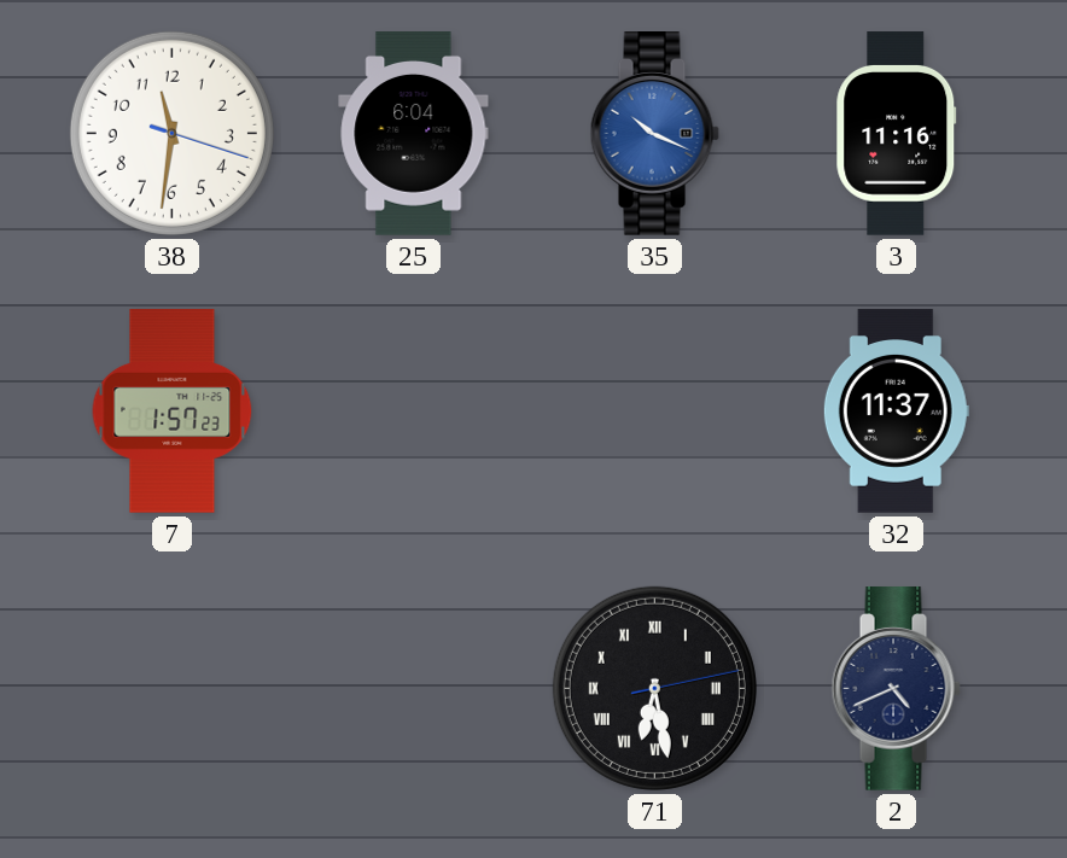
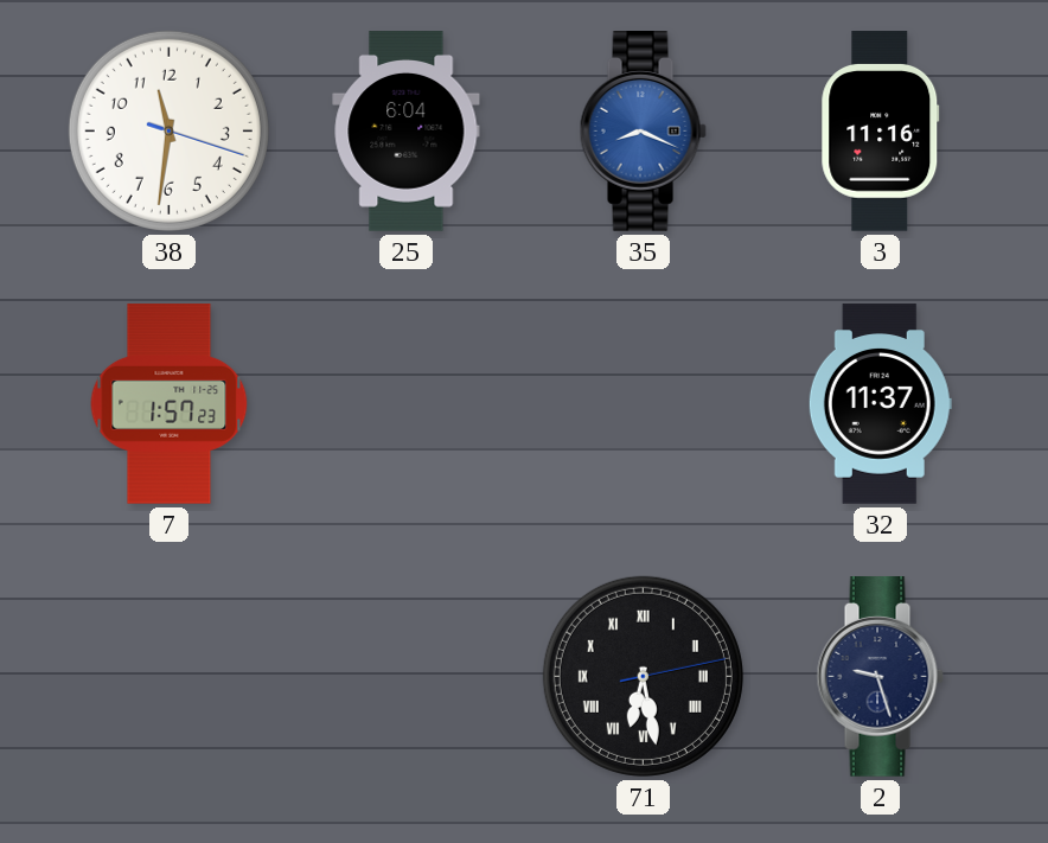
35: 10:19 -> 8:19
2: 4:41 -> 9:27
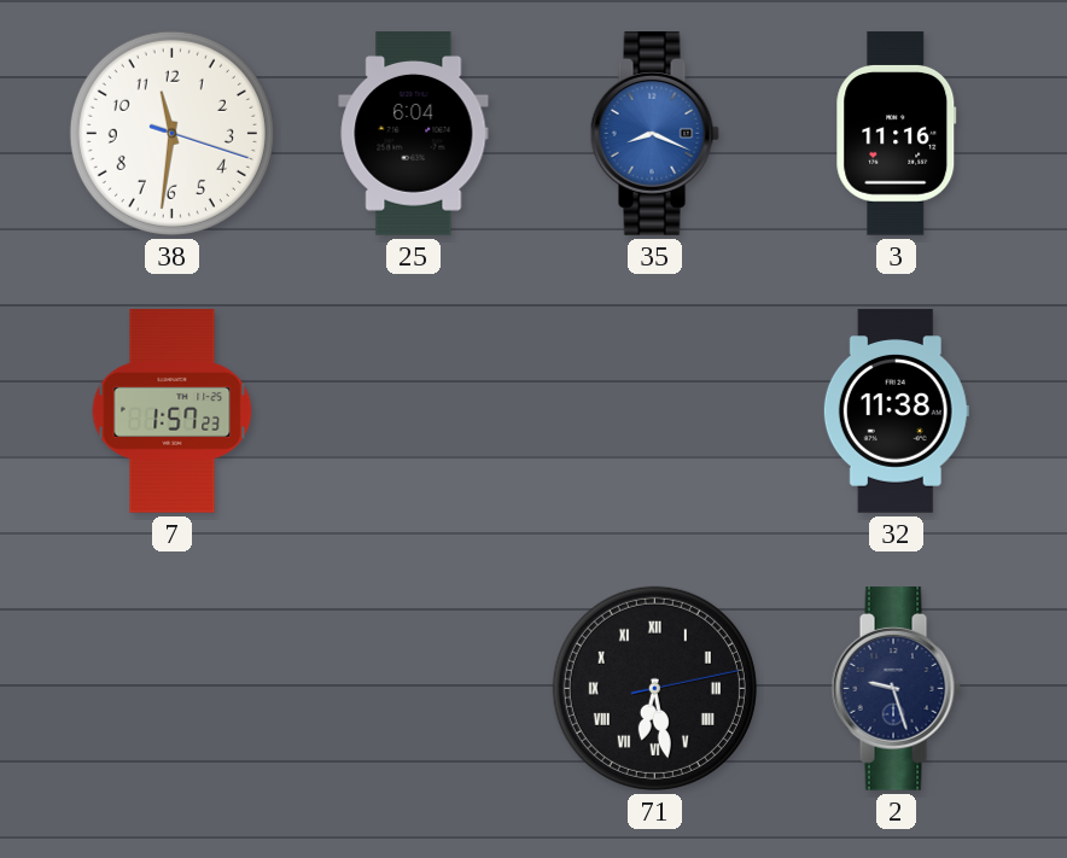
32: 11:37 -> 11:38
